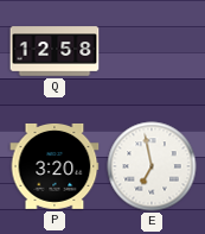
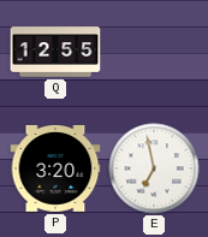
Q: 12:58 -> 12:55
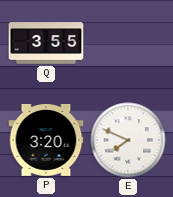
Q: 12:55 -> 3:55
E: 6:58 -> 7:49
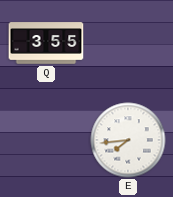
P: 3:20 -> none
E: 7:49 -> 7:44
